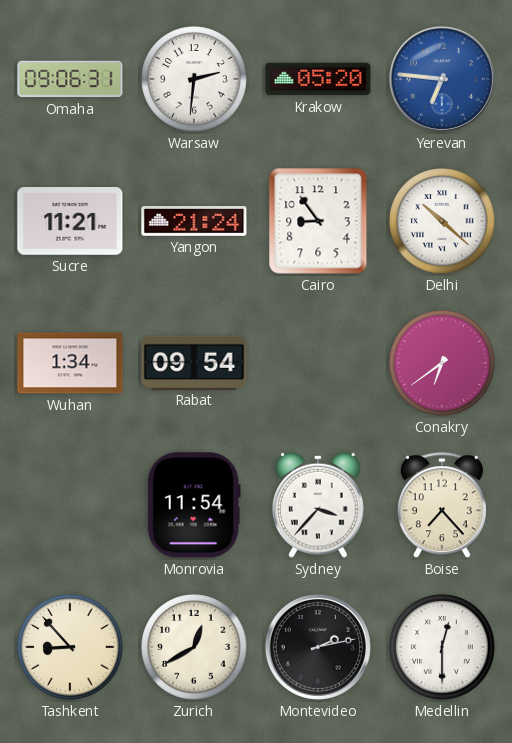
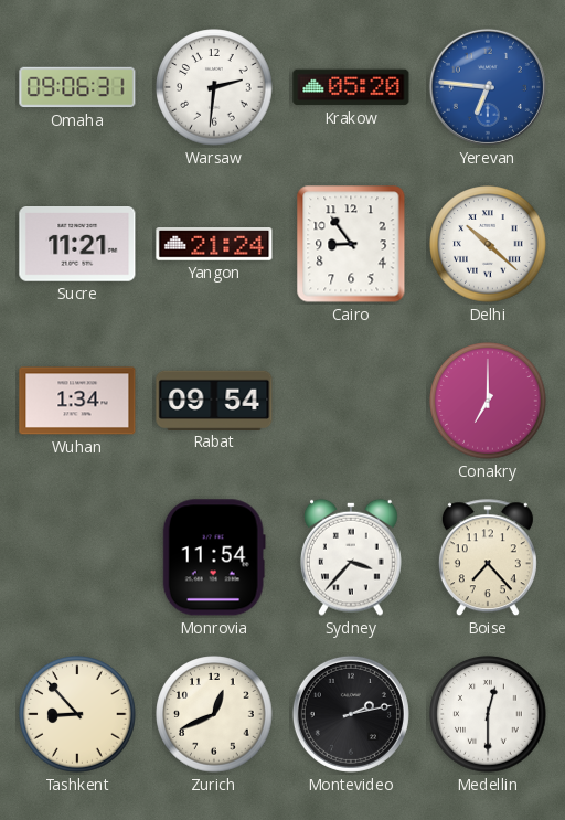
Conakry: 6:39 -> 7:00
Zurich: 12:40 -> 12:41
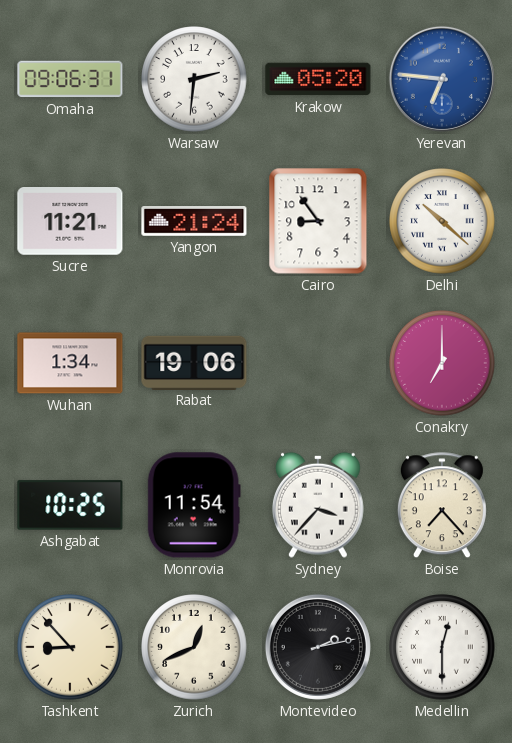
Rabat: 09:54 -> 19:06
Ashgabat: none -> 10:25
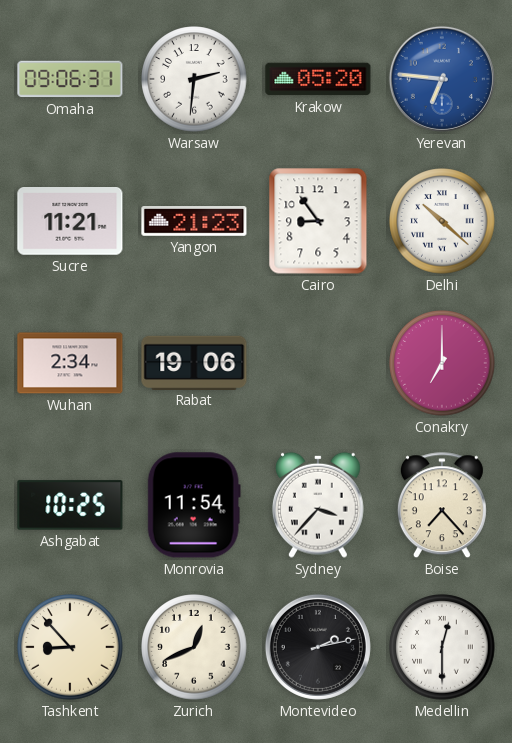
Yangon: 21:24 -> 21:23
Wuhan: 1:34 -> 2:34
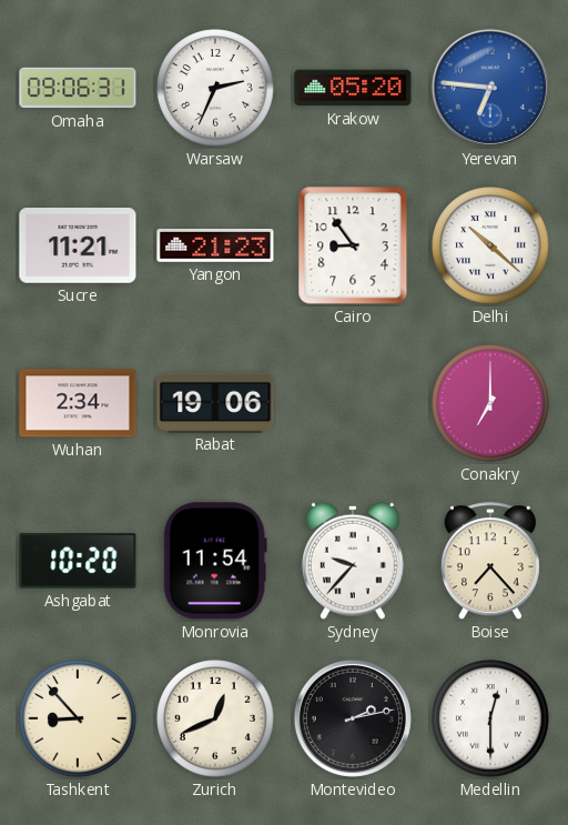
Warsaw: 2:31 -> 2:34
Ashgabat: 10:25 -> 10:20
Sydney: 3:37 -> 9:37
